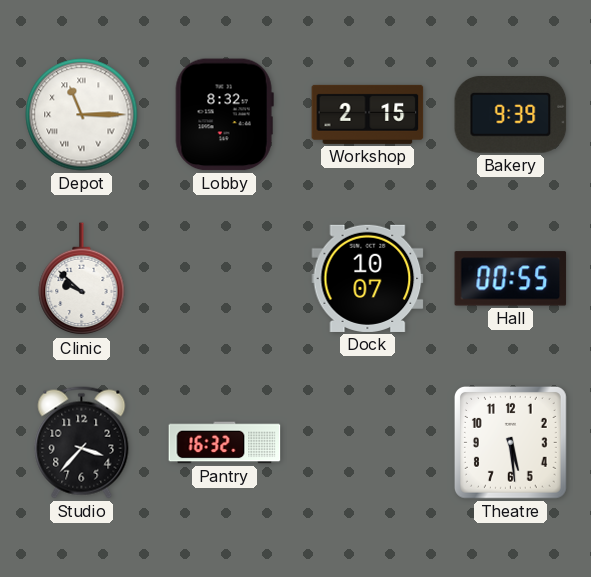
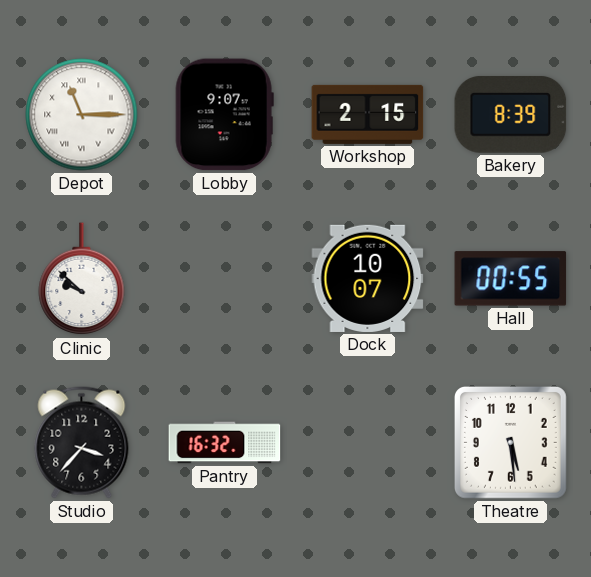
Lobby: 8:32 -> 9:07
Bakery: 9:39 -> 8:39
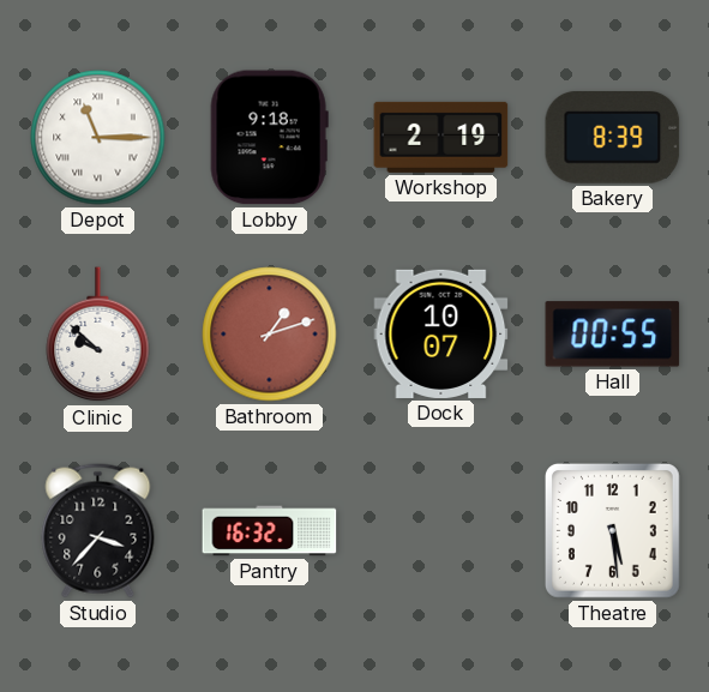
Lobby: 9:07 -> 9:18
Workshop: 2:15 -> 2:19
Bathroom: none -> 1:12
